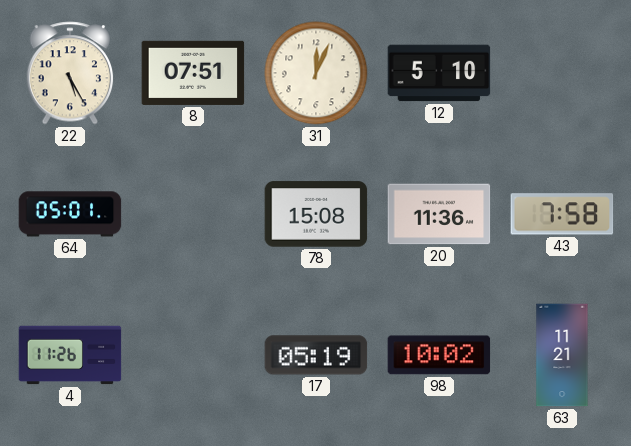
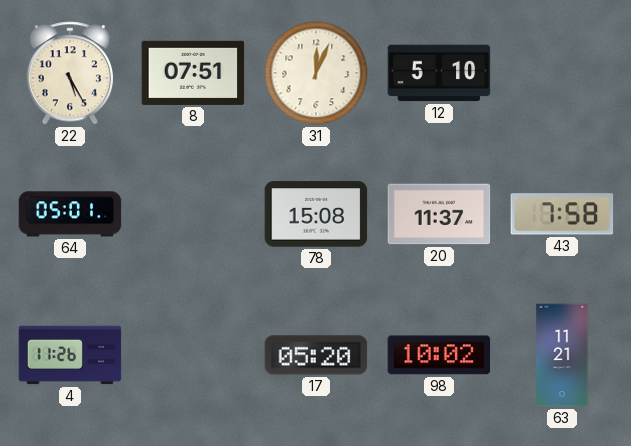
20: 11:36 -> 11:37
17: 05:19 -> 05:20
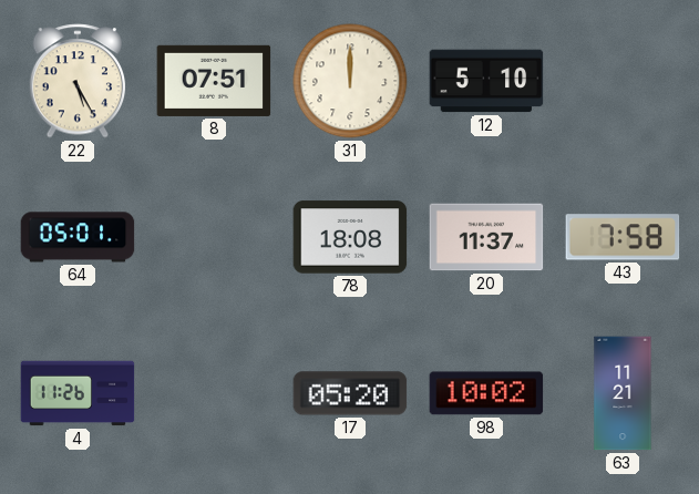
31: 12:04 -> 12:00
78: 15:08 -> 18:08
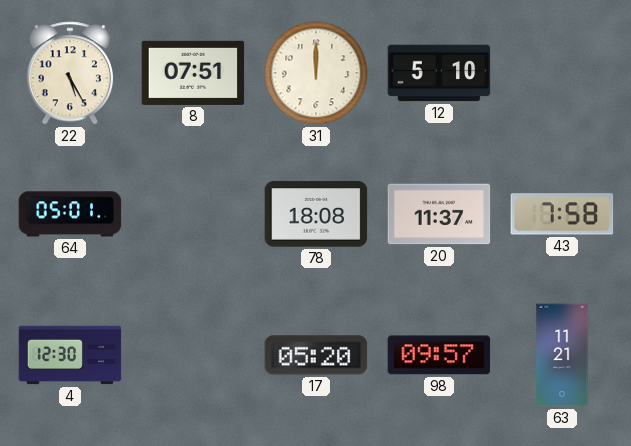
4: 11:26 -> 12:30
98: 10:02 -> 09:57
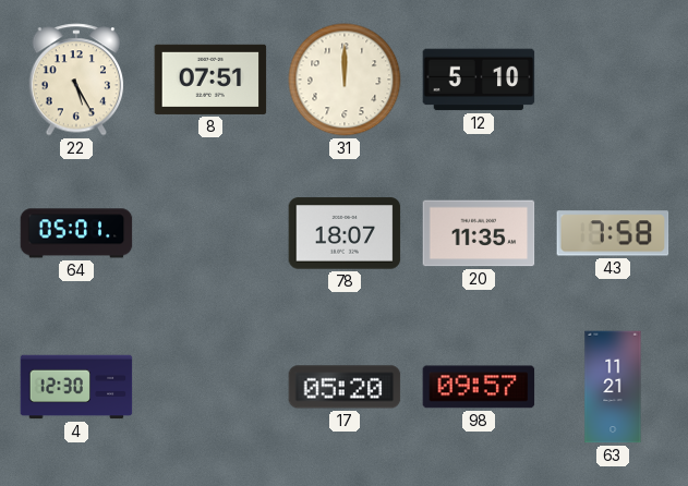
78: 18:08 -> 18:07
20: 11:37 -> 11:35
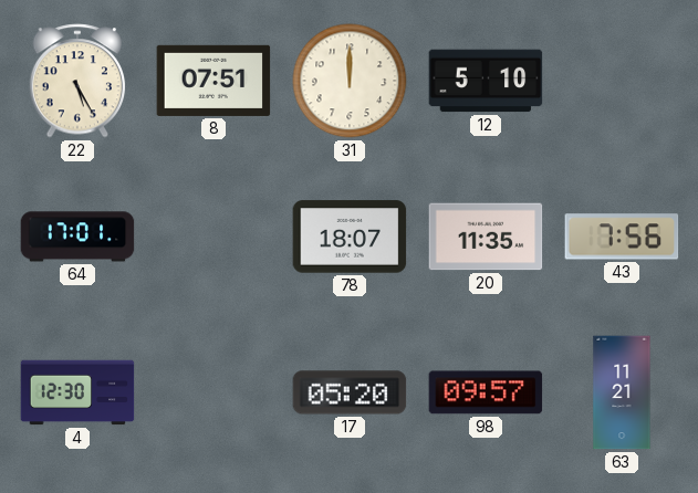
64: 05:01 -> 17:01
43: 7:58 -> 7:56
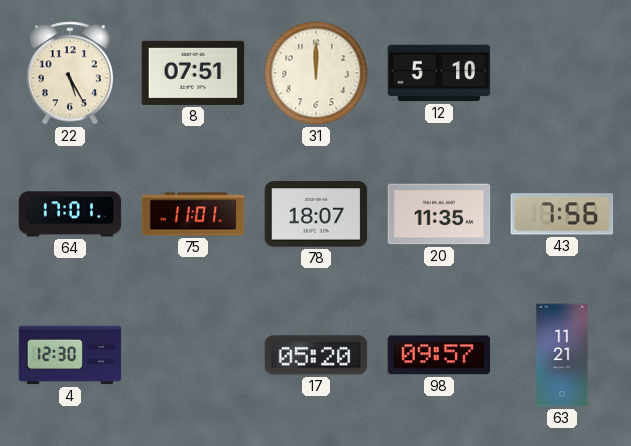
75: none -> 11:01
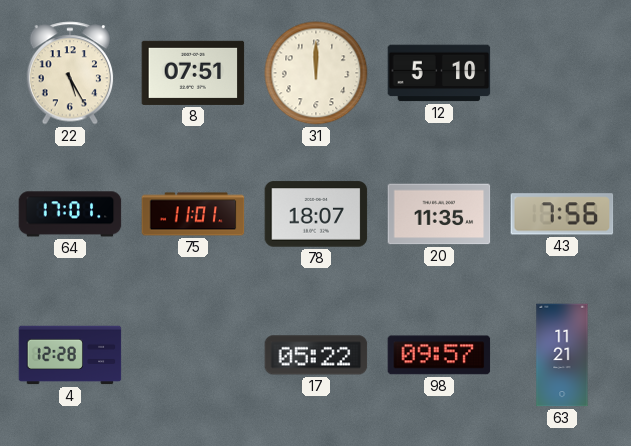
4: 12:30 -> 12:28
17: 05:20 -> 05:22
